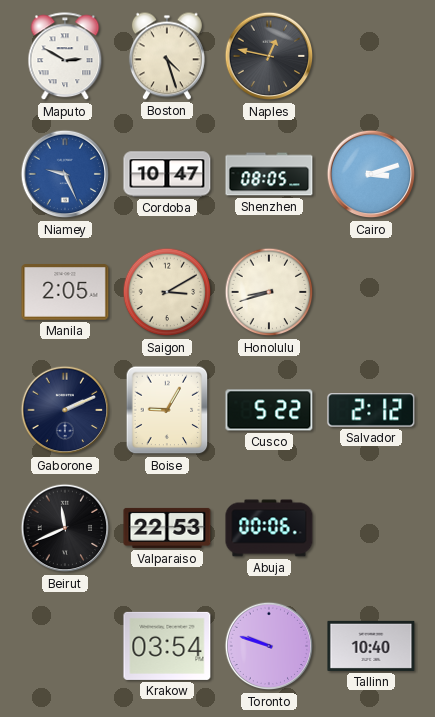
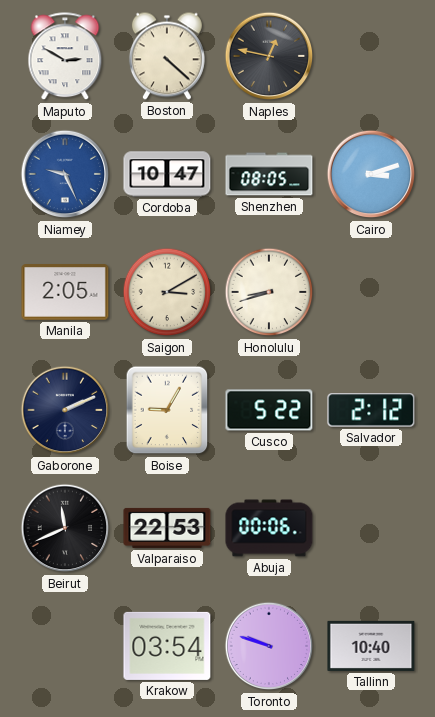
Boston: 4:27 -> 4:22
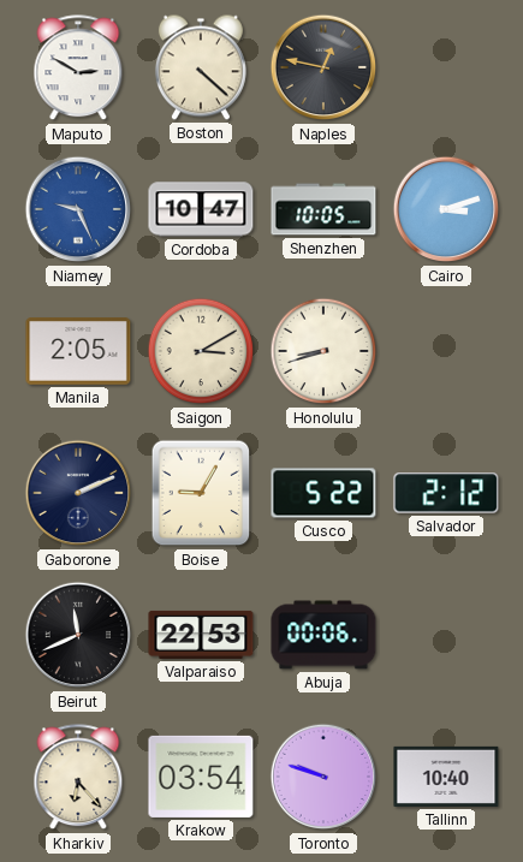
Shenzhen: 08:05 -> 10:05
Kharkiv: none -> 6:23
